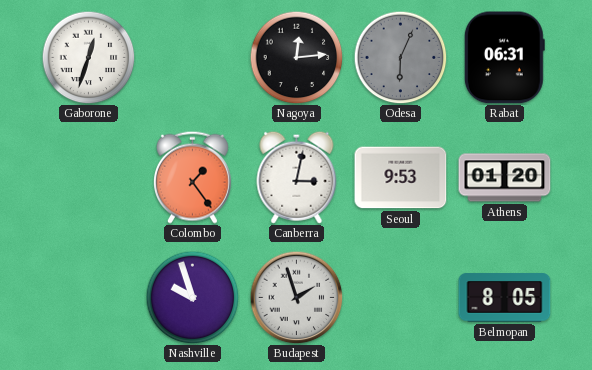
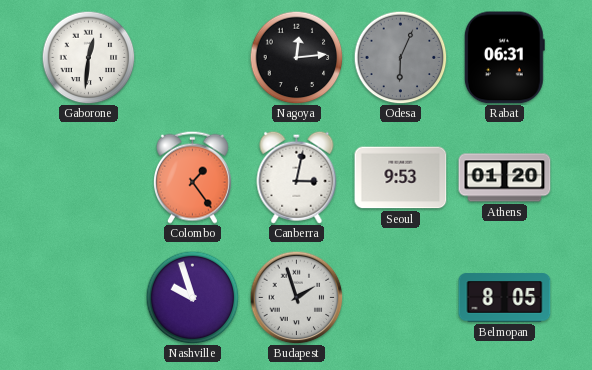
Gaborone: 12:33 -> 12:31
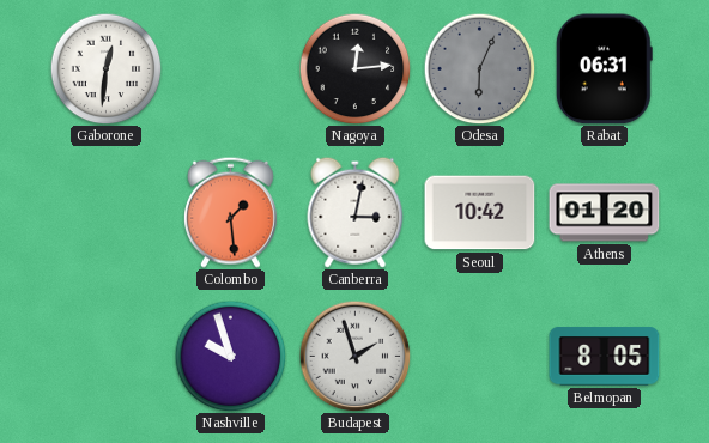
Colombo: 1:24 -> 1:29
Seoul: 9:53 -> 10:42
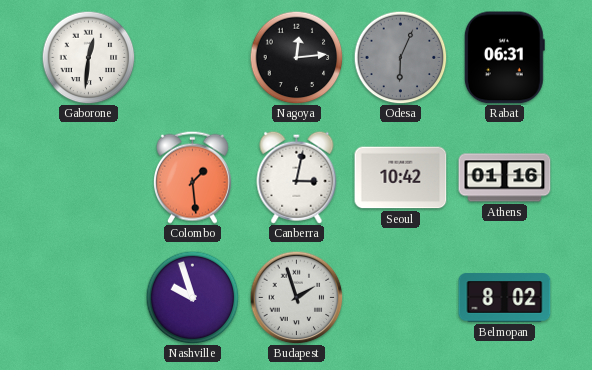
Athens: 01:20 -> 01:16
Belmopan: 8:05 -> 8:02
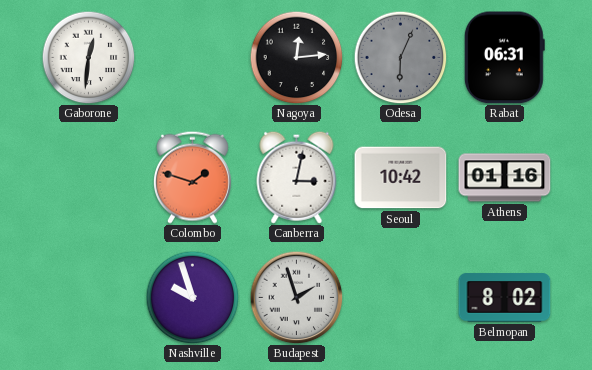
Colombo: 1:29 -> 1:48
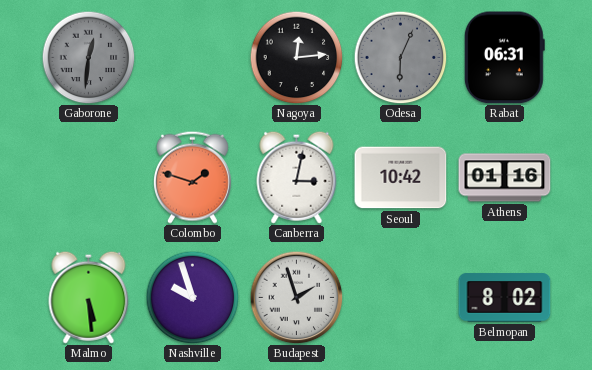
Gaborone dial: white -> grey
Malmo: none -> 5:29
